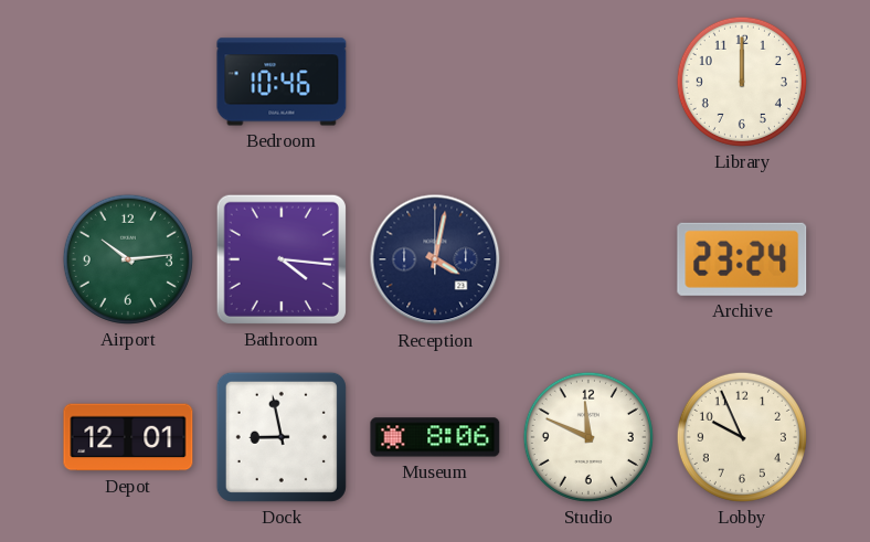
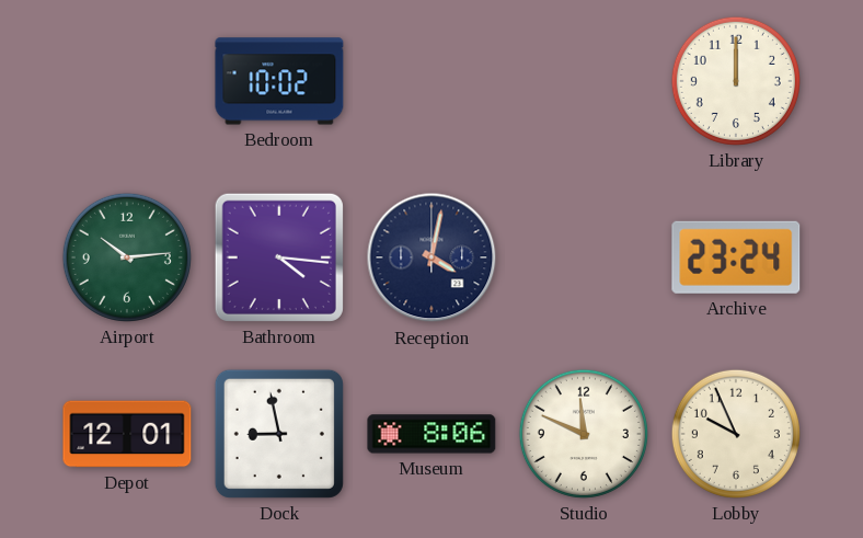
Bedroom: 10:46 -> 10:02
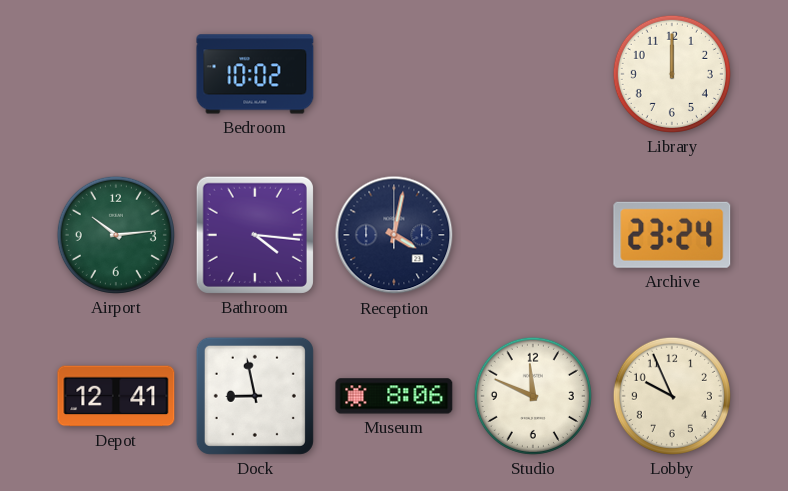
Depot: 12:01 -> 12:41
